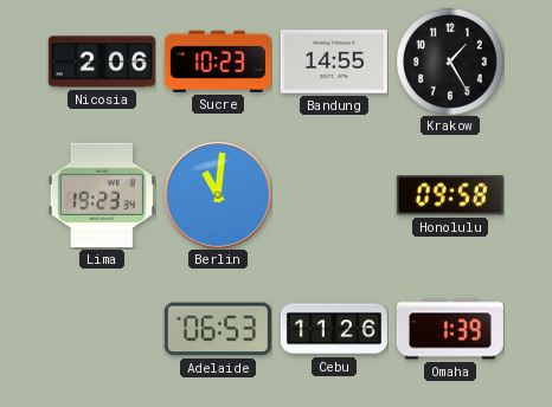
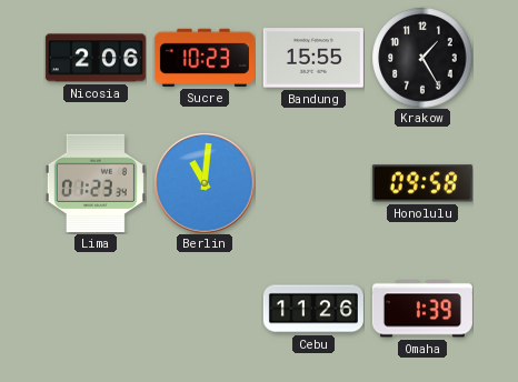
Bandung: 14:55 -> 15:55
Lima: 19:23 -> 01:23
Adelaide: 06:53 -> none
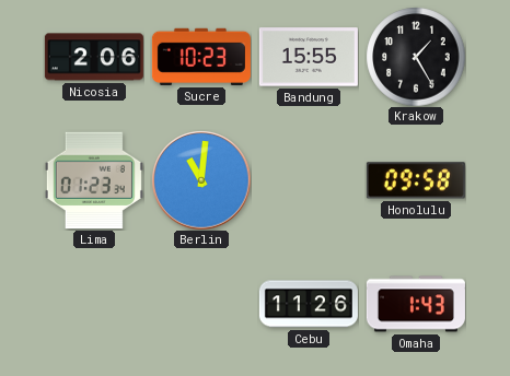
Omaha: 1:39 -> 1:43
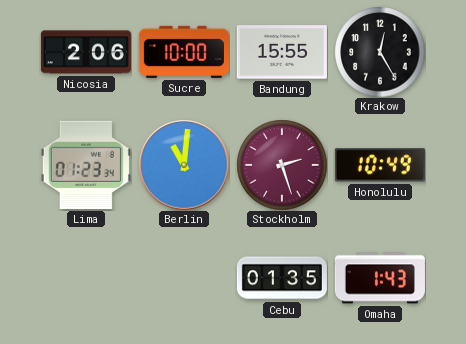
Sucre: 10:23 -> 10:00
Krakow: 1:25 -> 12:25
Stockholm: none -> 2:27
Honolulu: 09:58 -> 10:49
Cebu: 11:26 -> 01:35
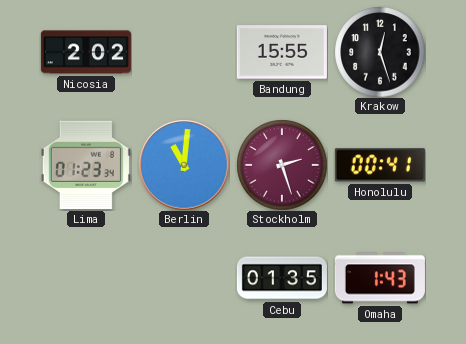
Nicosia: 2:06 -> 2:02
Sucre: 10:00 -> none
Krakow: 12:25 -> 12:27
Honolulu: 10:49 -> 00:41
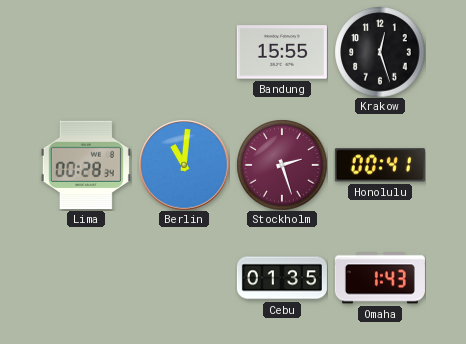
Nicosia: 2:02 -> none
Lima: 01:23 -> 00:28
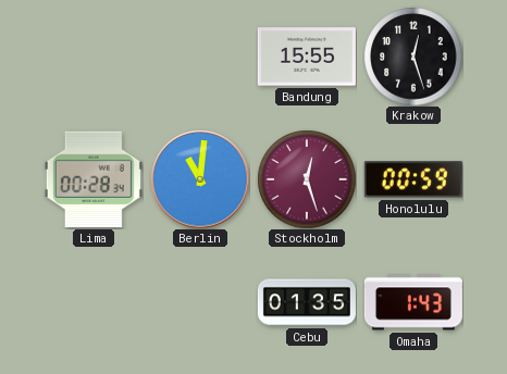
Stockholm: 2:27 -> 12:27
Honolulu: 00:41 -> 00:59
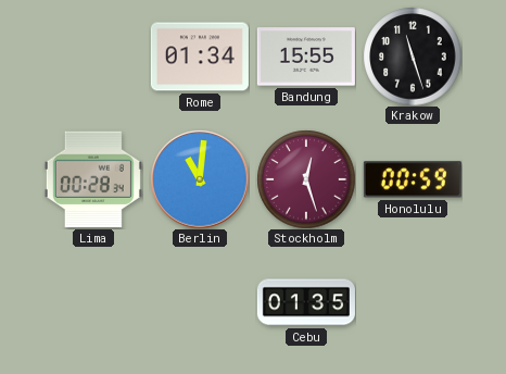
Rome: none -> 01:34
Krakow: 12:27 -> 11:27
Omaha: 1:43 -> none
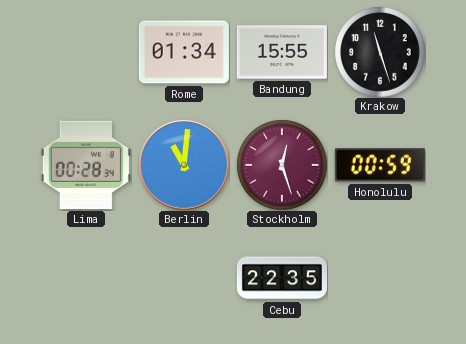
Cebu: 01:35 -> 22:35
